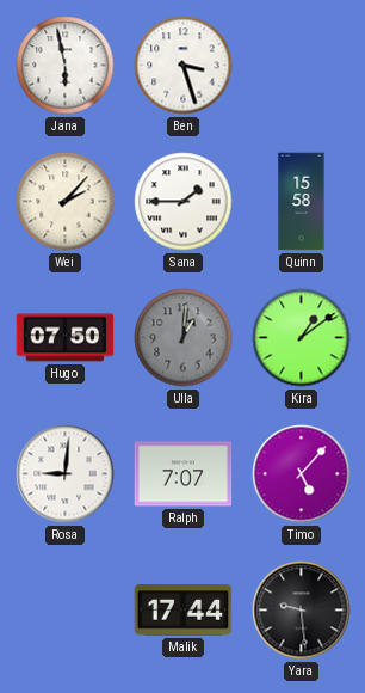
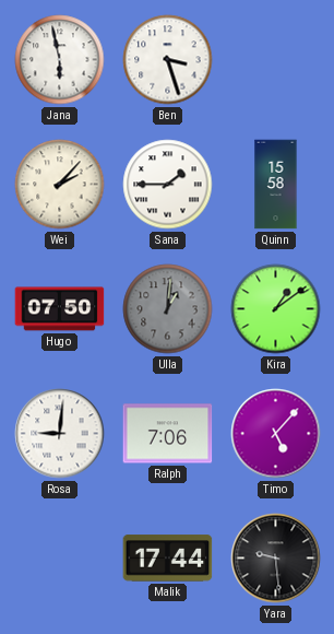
Ralph: 7:07 -> 7:06
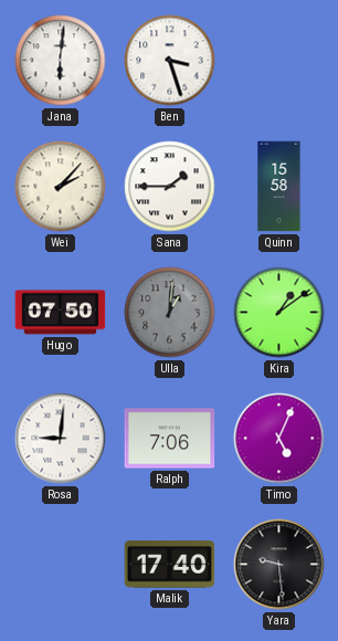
Jana: 5:58 -> 6:01
Timo: 5:07 -> 5:04
Malik: 17:44 -> 17:40
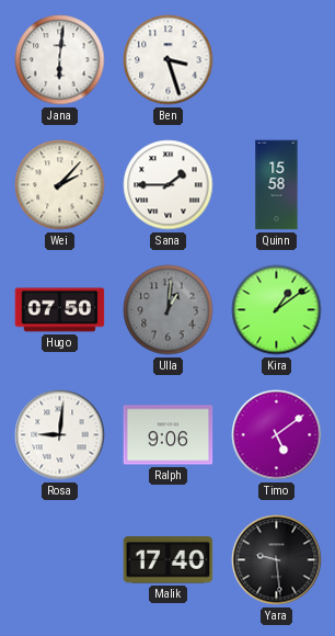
Ralph: 7:06 -> 9:06
Timo: 5:04 -> 5:09
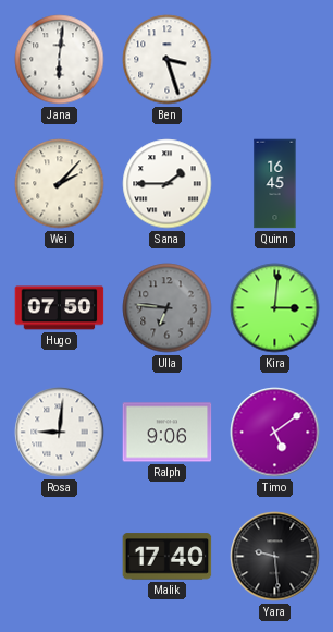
Quinn: 15:58 -> 16:45
Ulla: 1:01 -> 6:46
Kira: 1:09 -> 3:01
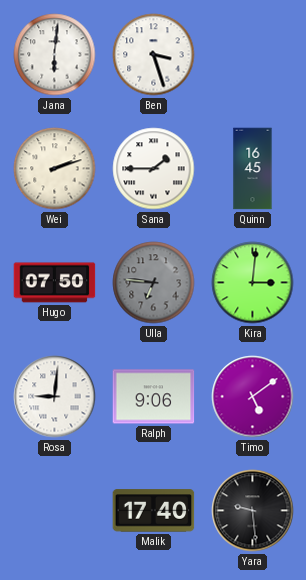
Wei: 2:07 -> 2:12
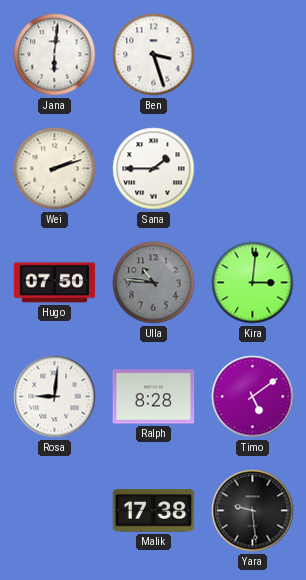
Quinn: 16:45 -> none
Ulla: 6:46 -> 10:46
Ralph: 9:06 -> 8:28
Malik: 17:40 -> 17:38
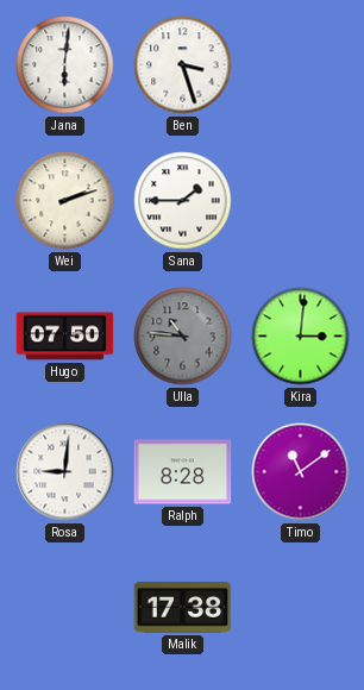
Timo: 5:09 -> 11:09
Yara: 9:29 -> none
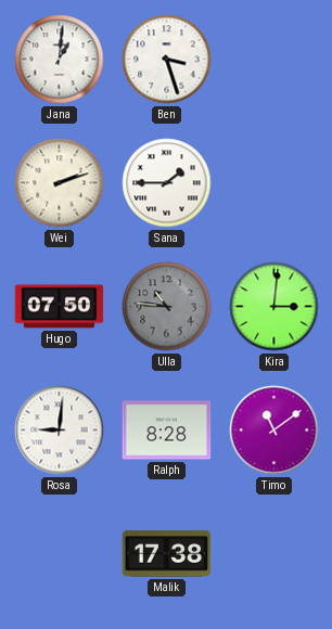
Jana: 6:01 -> 1:01
